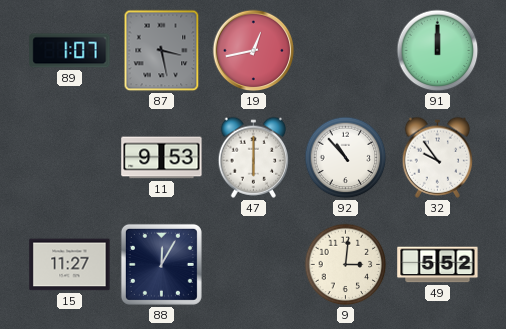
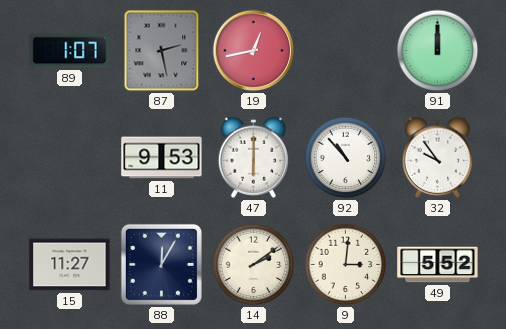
87: 3:28 -> 2:28
14: none -> 2:09
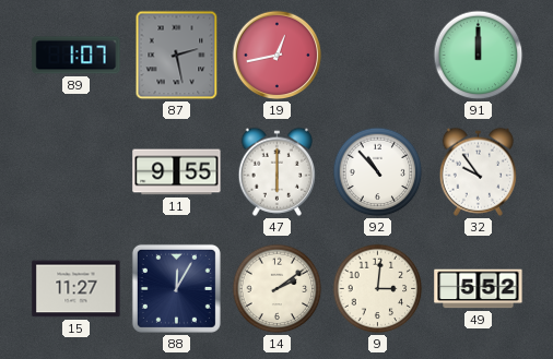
11: 9:53 -> 9:55
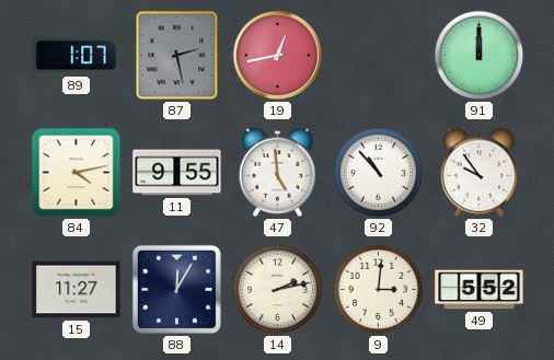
84: none -> 4:13
47: 6:00 -> 4:59
14: 2:09 -> 2:13
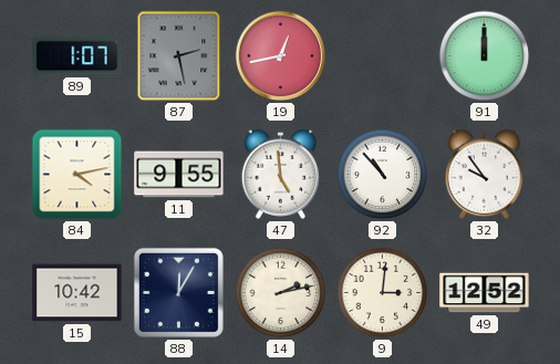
15: 11:27 -> 10:42
49: 5:52 -> 12:52
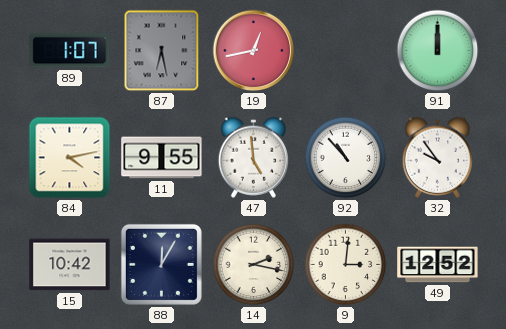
87: 2:28 -> 6:28
14: 2:13 -> 2:17
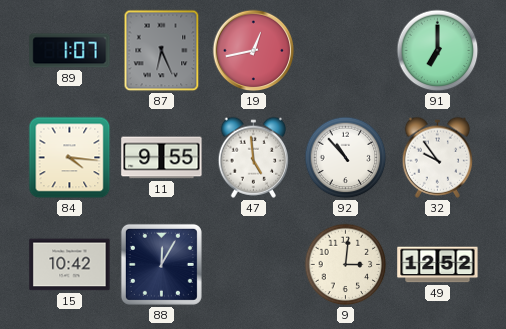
87: 6:28 -> 6:26
91: 12:00 -> 7:00
84: 4:13 -> 4:16
14: 2:17 -> none
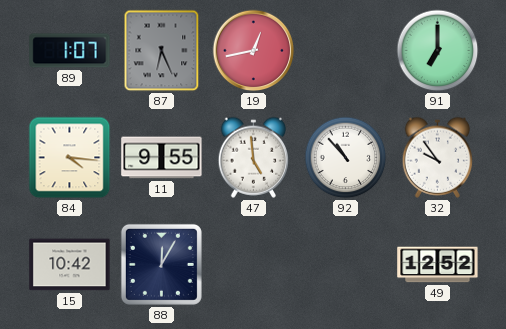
9: 3:01 -> none
